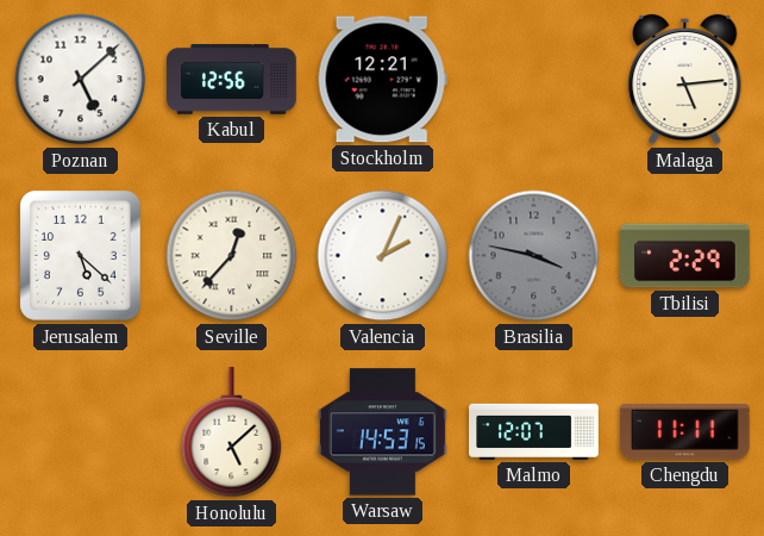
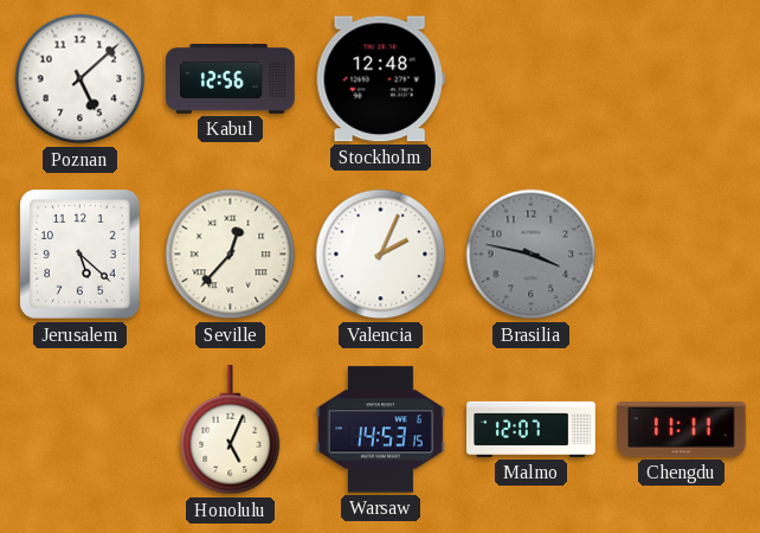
Stockholm: 12:21 -> 12:48
Malaga: 5:14 -> none
Tbilisi: 2:29 -> none
Honolulu: 5:08 -> 5:04
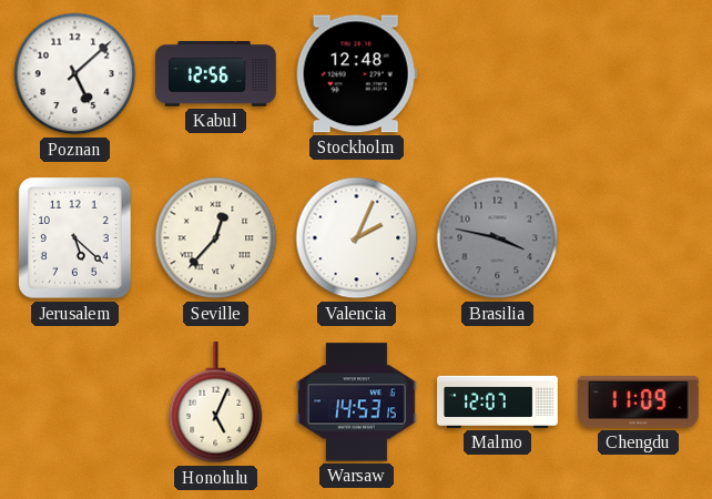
Chengdu: 11:11 -> 11:09
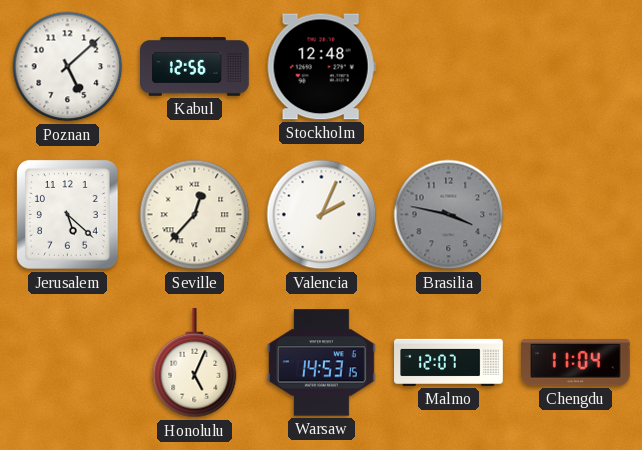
Chengdu: 11:09 -> 11:04
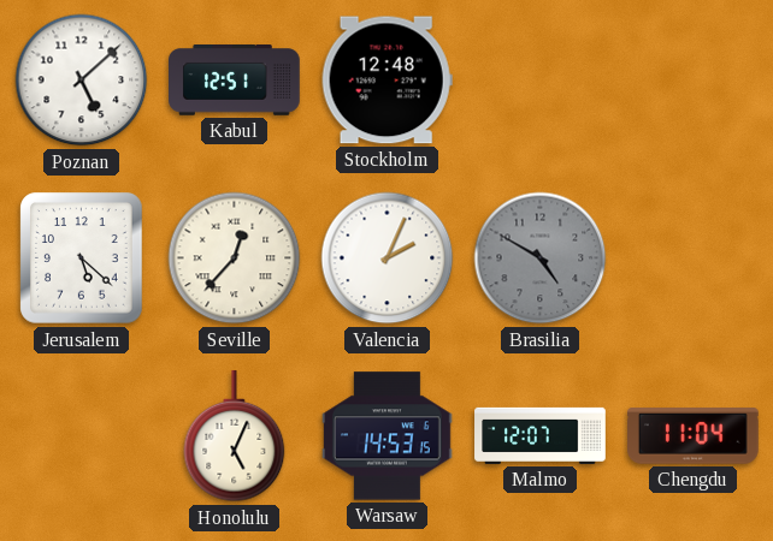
Kabul: 12:56 -> 12:51
Brasilia: 3:47 -> 4:50
